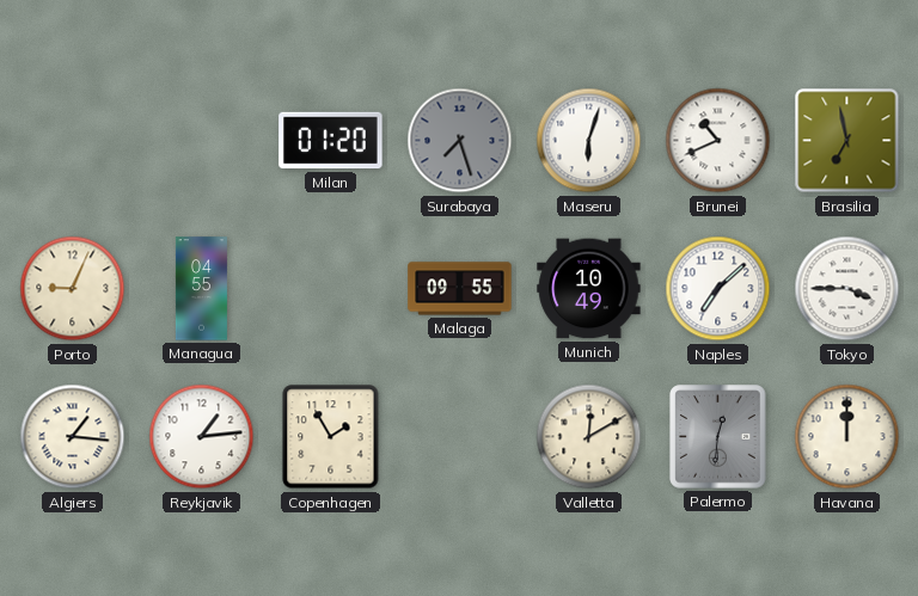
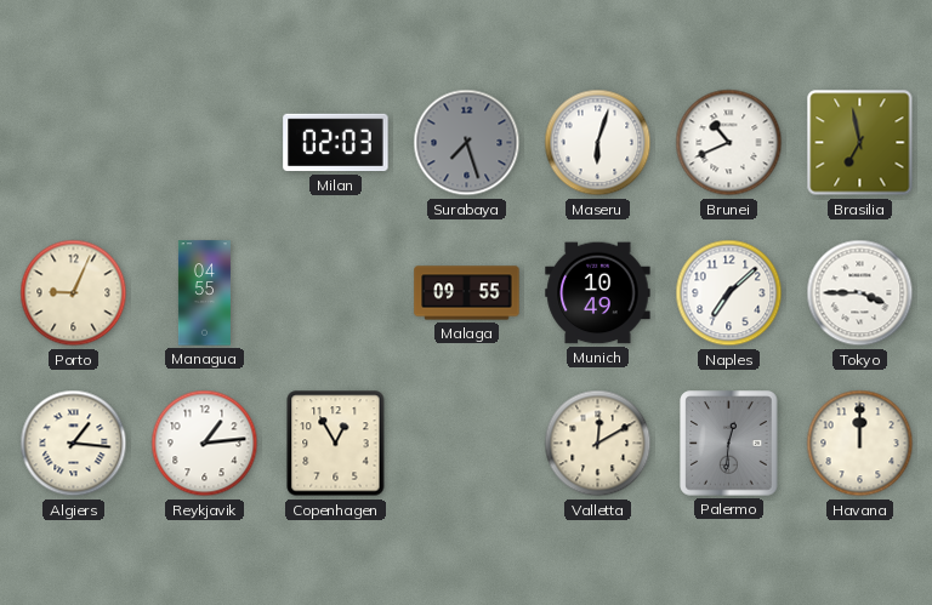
Milan: 01:20 -> 02:03
Copenhagen: 1:55 -> 12:55
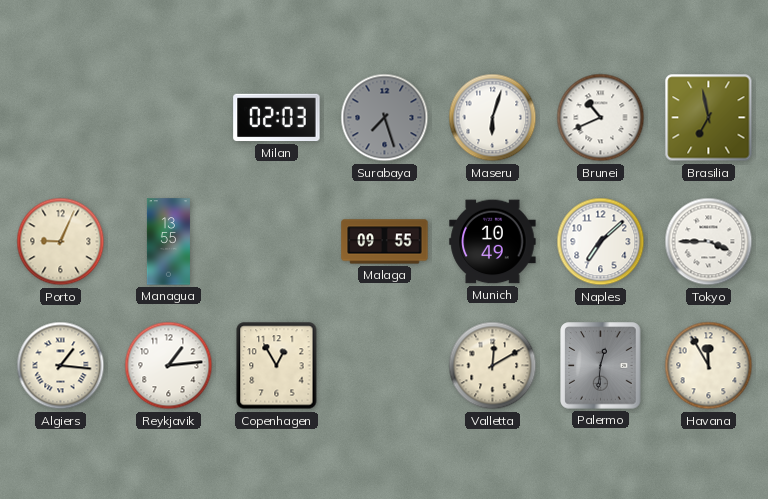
Managua: 04:55 -> 13:55
Havana: 12:00 -> 11:55
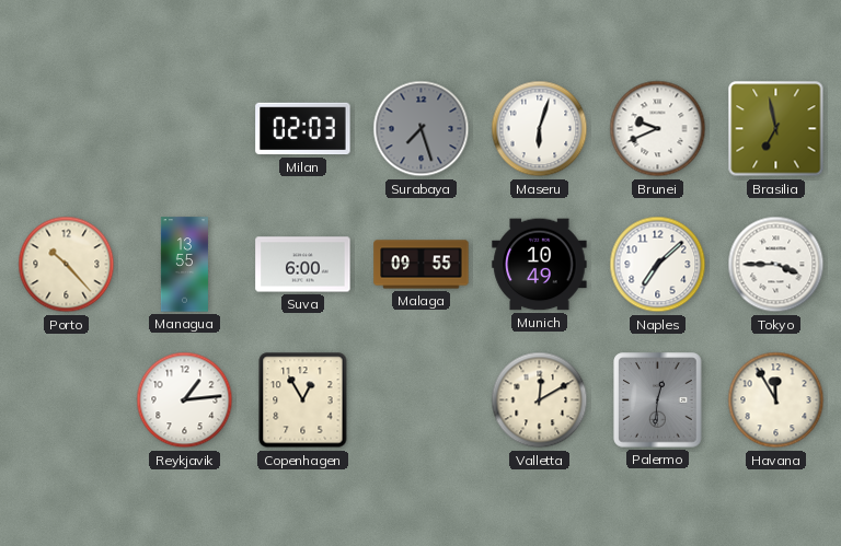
Brunei: 10:41 -> 9:41
Porto: 9:04 -> 10:23
Suva: none -> 6:00
Algiers: 1:16 -> none
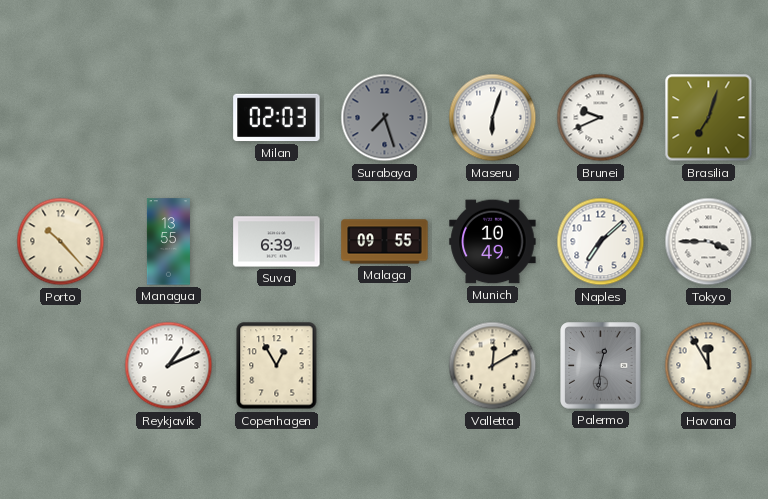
Brasilia: 6:58 -> 7:03
Suva: 6:00 -> 6:39
Reykjavik: 1:14 -> 1:11
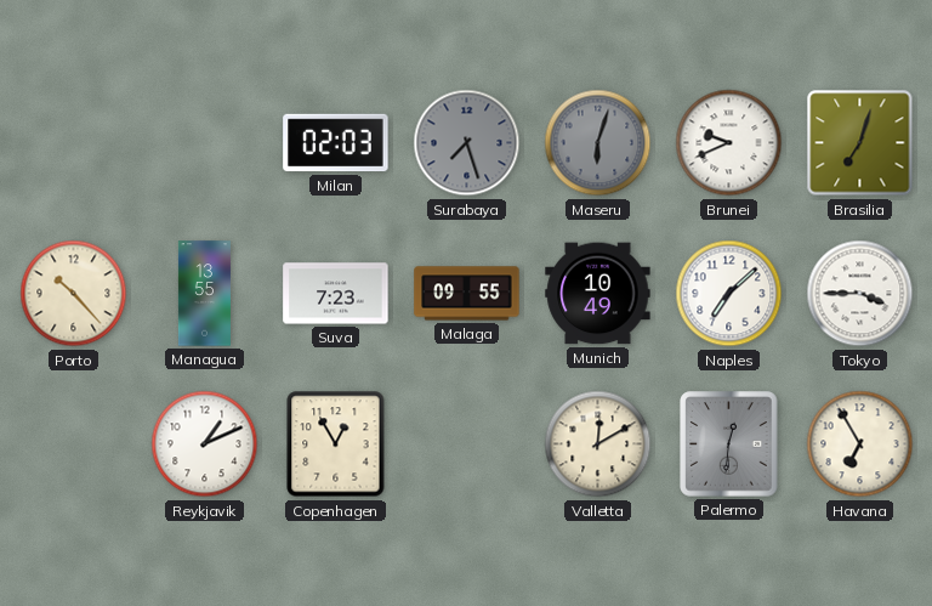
Maseru dial: white -> grey
Suva: 6:39 -> 7:23
Havana: 11:55 -> 6:55
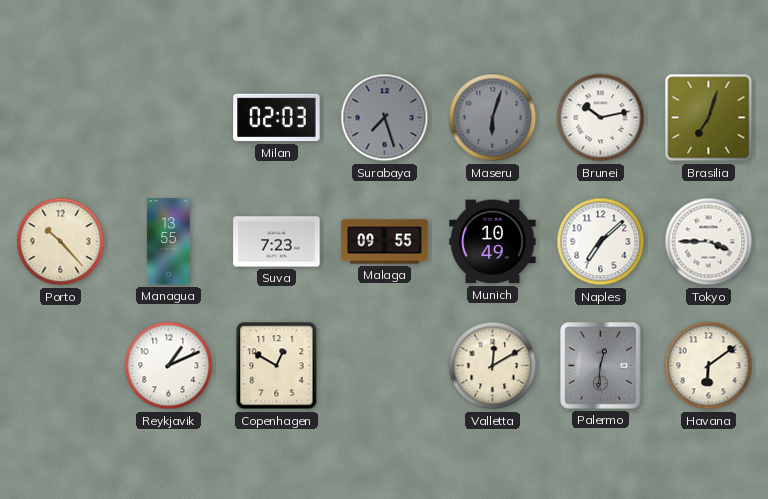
Brunei: 9:41 -> 10:13
Copenhagen: 12:55 -> 12:50
Havana: 6:55 -> 6:09
